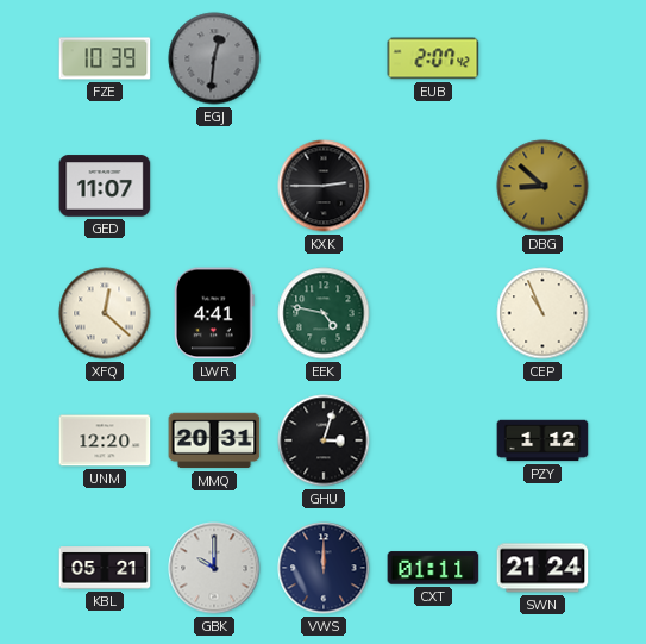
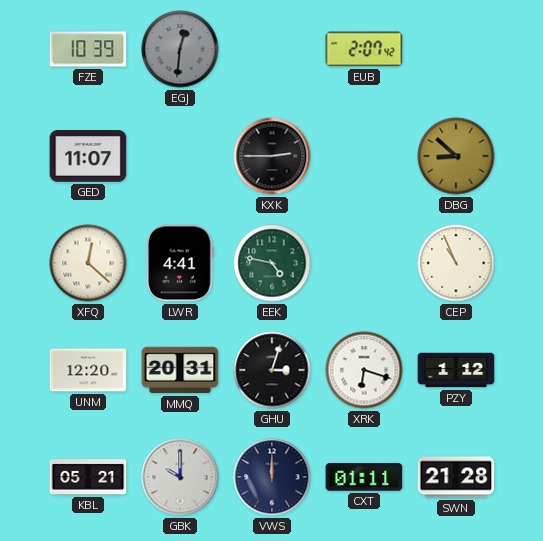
XRK: none -> 6:18
SWN: 21:24 -> 21:28
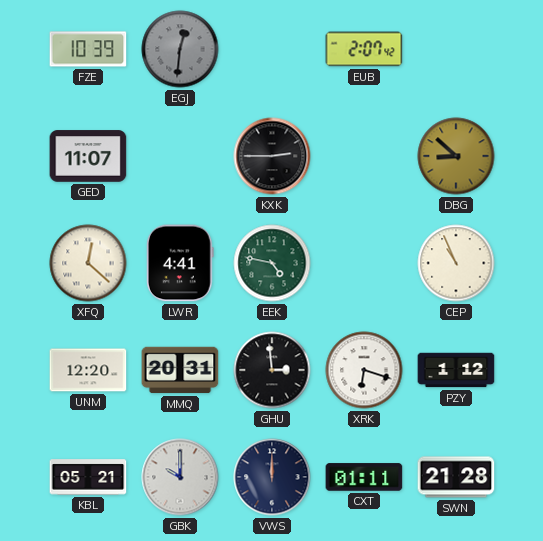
GHU: 3:03 -> 2:59
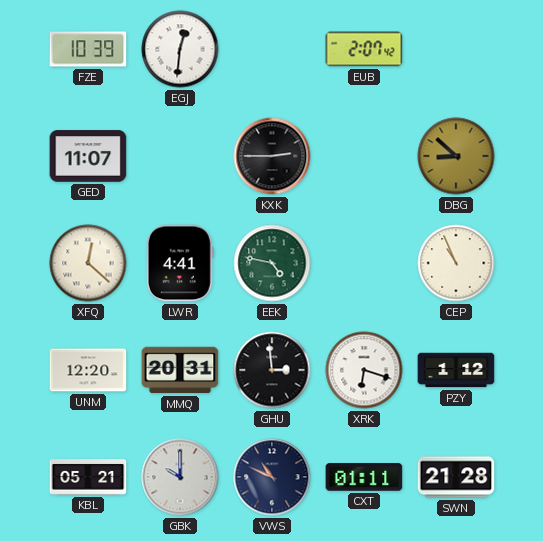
EGJ dial: grey -> white
VWS: 12:00 -> 10:49
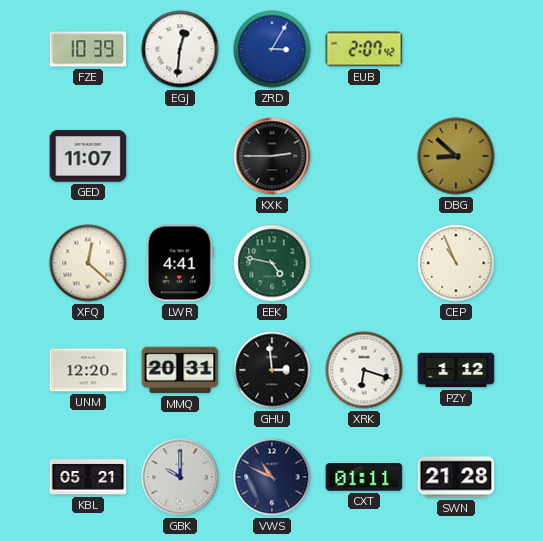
ZRD: none -> 3:05
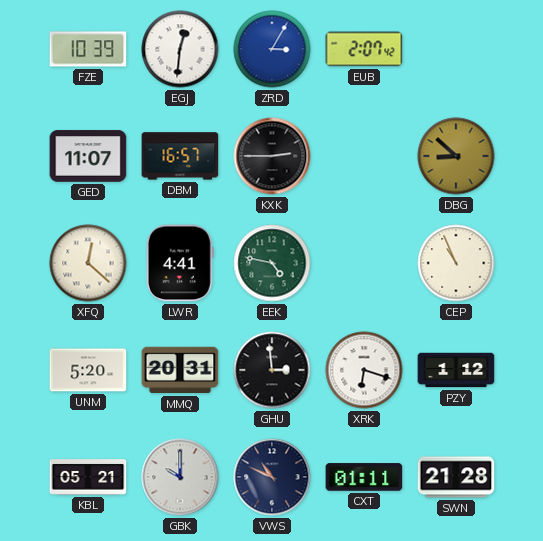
DBM: none -> 16:57
UNM: 12:20 -> 5:20
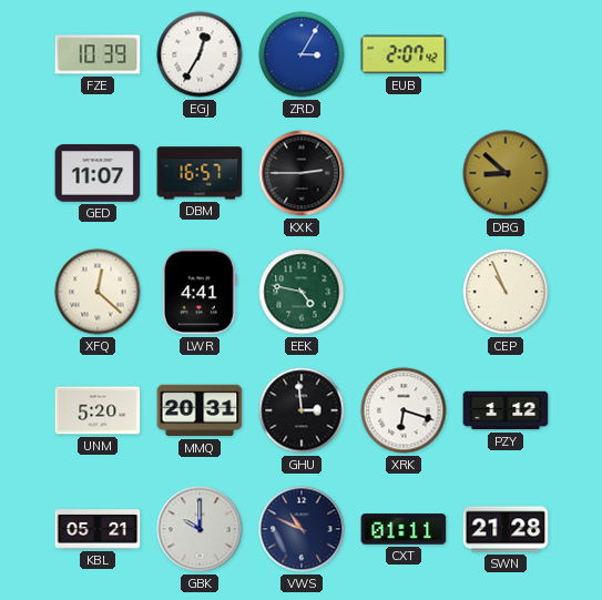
EGJ: 12:31 -> 12:35
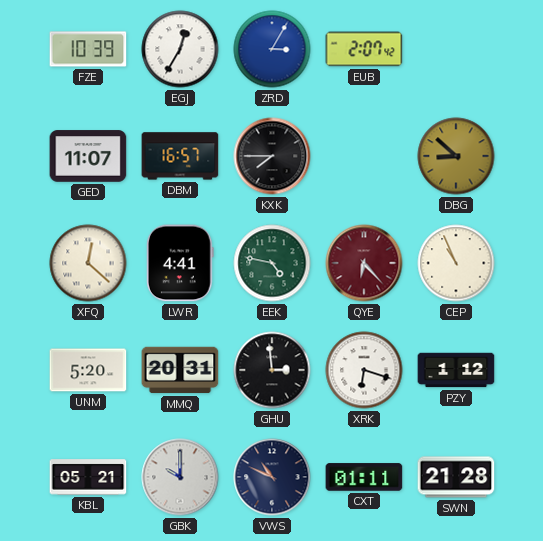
KXK: 2:45 -> 7:45
QYE: none -> 6:23
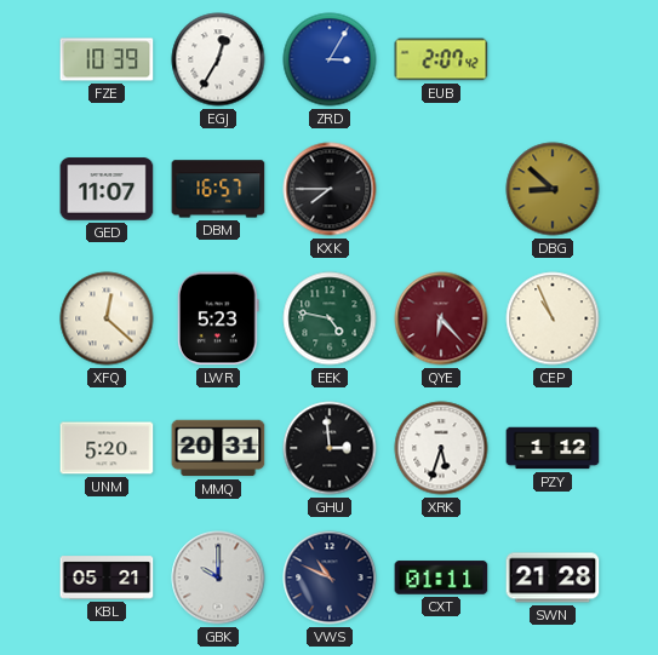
LWR: 4:41 -> 5:23
XRK: 6:18 -> 5:33
